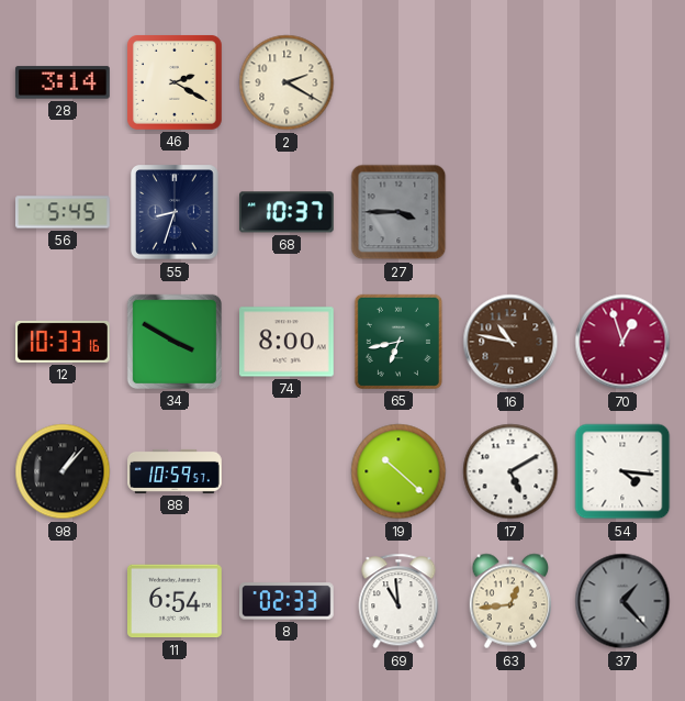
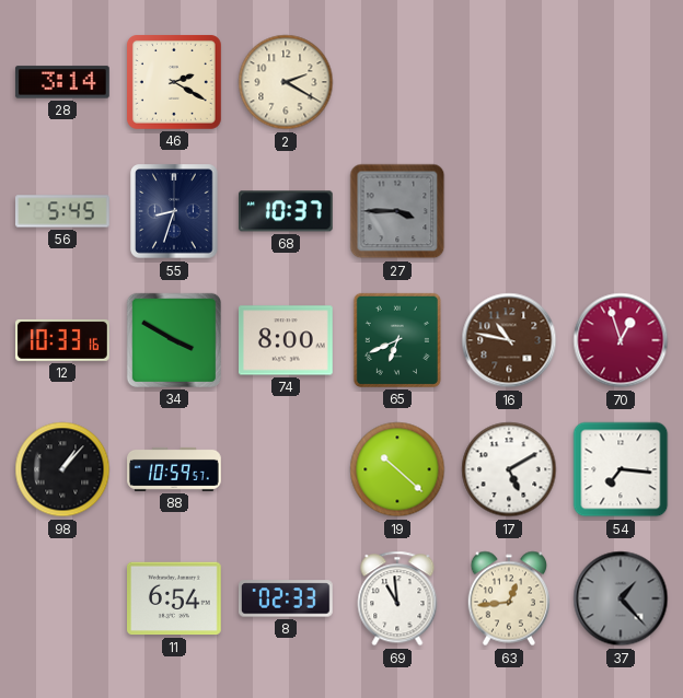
65: 6:43 -> 6:41
54: 4:16 -> 7:16
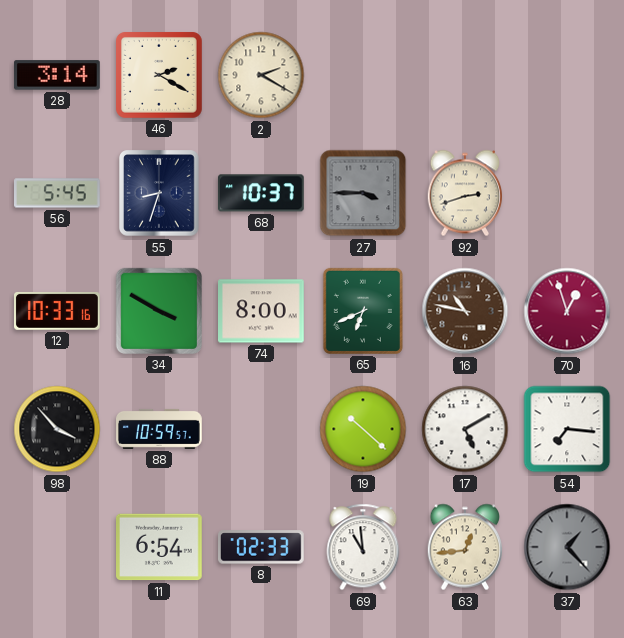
92: none -> 2:42
98: 1:07 -> 3:53
